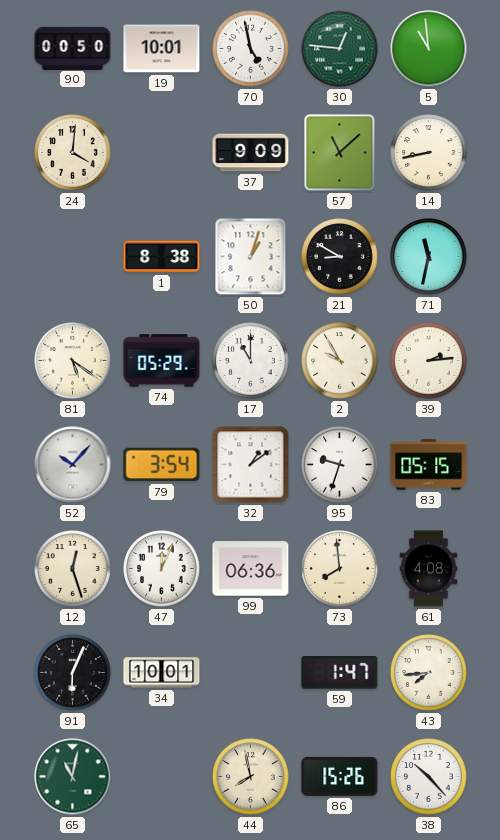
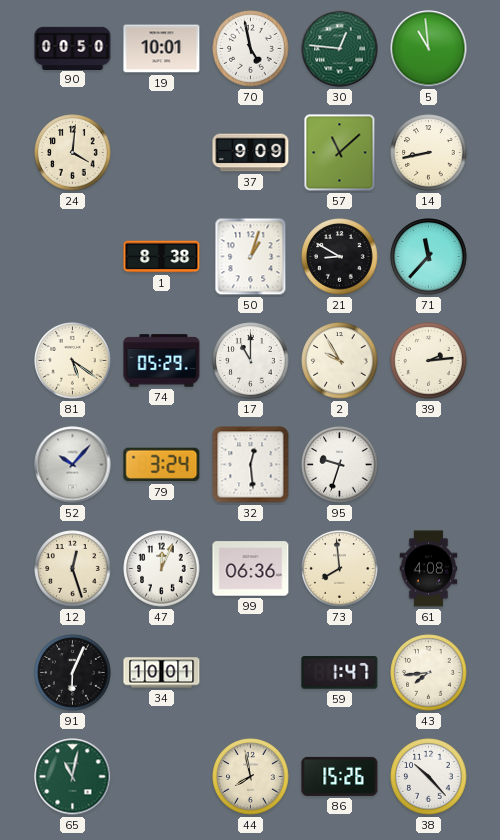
71: 11:32 -> 11:37
79: 3:54 -> 3:24
32: 1:09 -> 12:29
83: 05:15 -> none
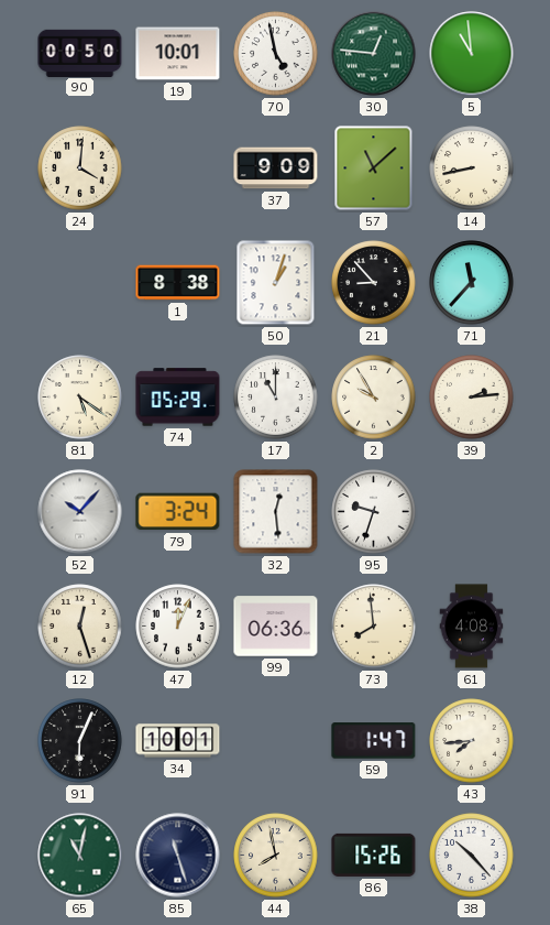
21: 8:50 -> 8:53
85: none -> 11:27
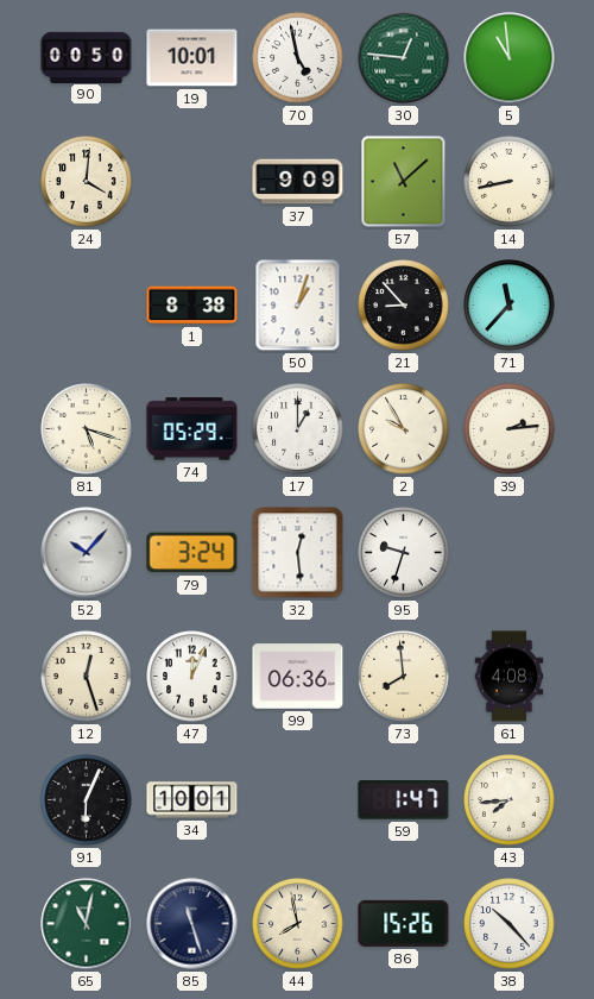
81: 5:21 -> 5:18
17: 11:00 -> 1:00
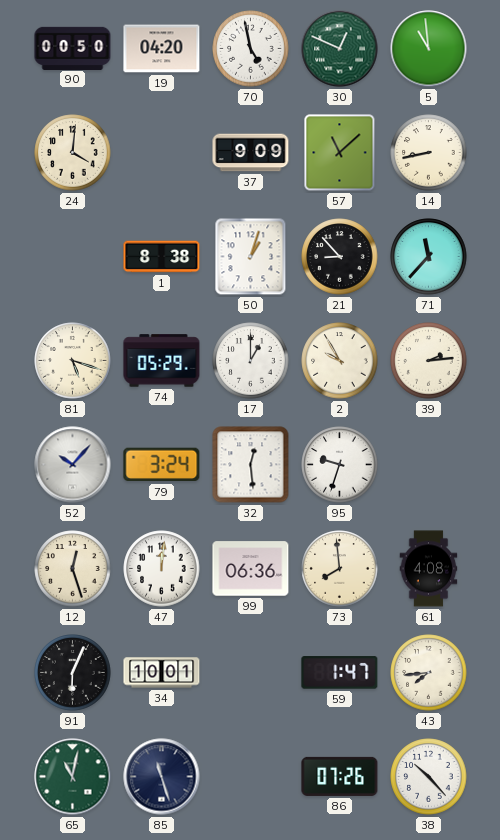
19: 10:01 -> 04:20
30: 12:46 -> 12:49
47: 12:04 -> 12:01
44: 7:58 -> none
86: 15:26 -> 07:26
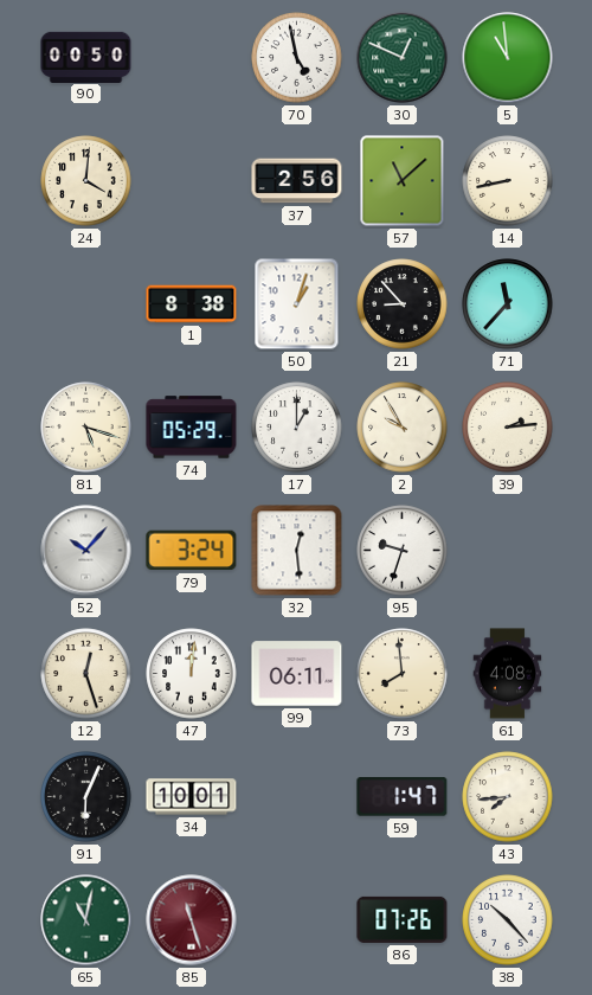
19: 04:20 -> none
37: 9:09 -> 2:56
99: 06:36 -> 06:11
85 dial: navy -> burgundy
